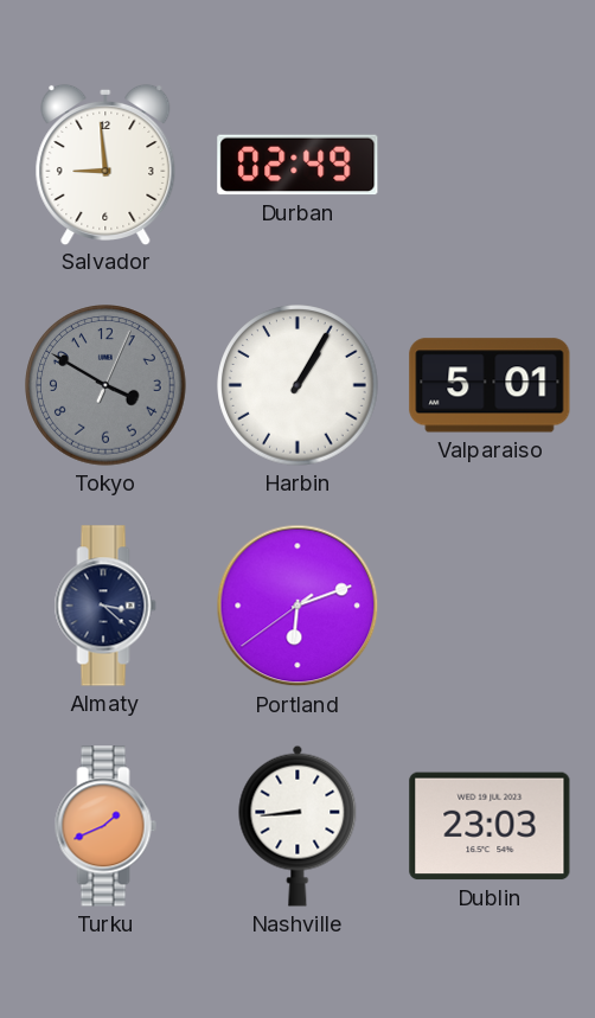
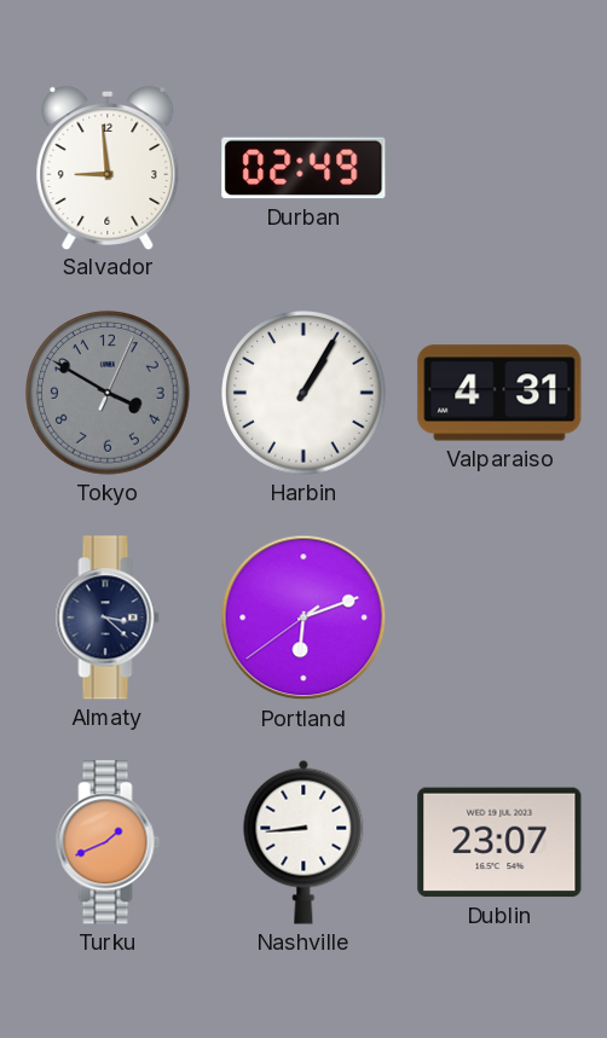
Valparaiso: 5:01 -> 4:31
Dublin: 23:03 -> 23:07
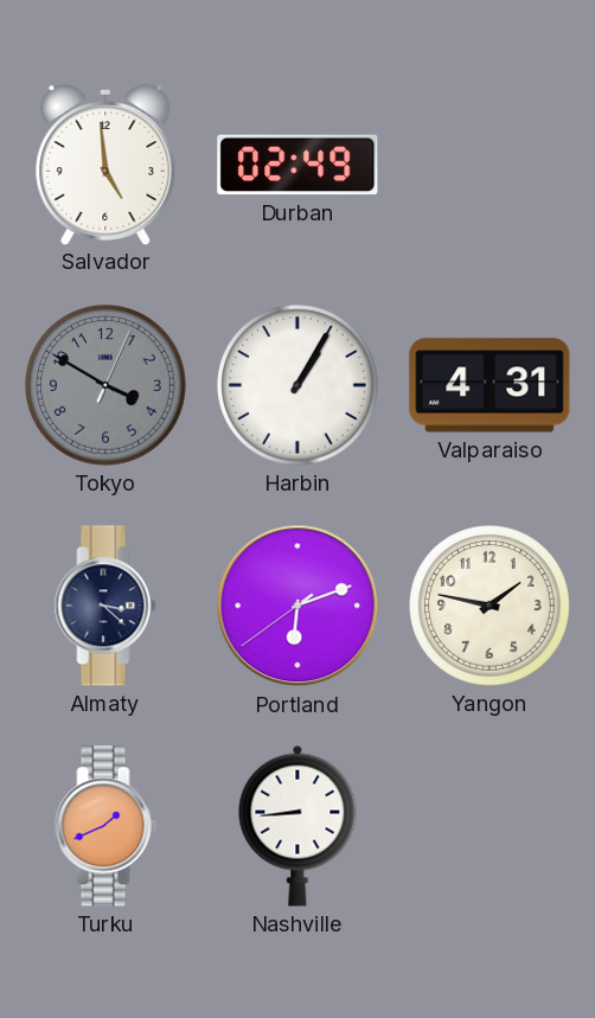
Salvador: 8:59 -> 4:59
Yangon: none -> 1:47
Dublin: 23:07 -> none
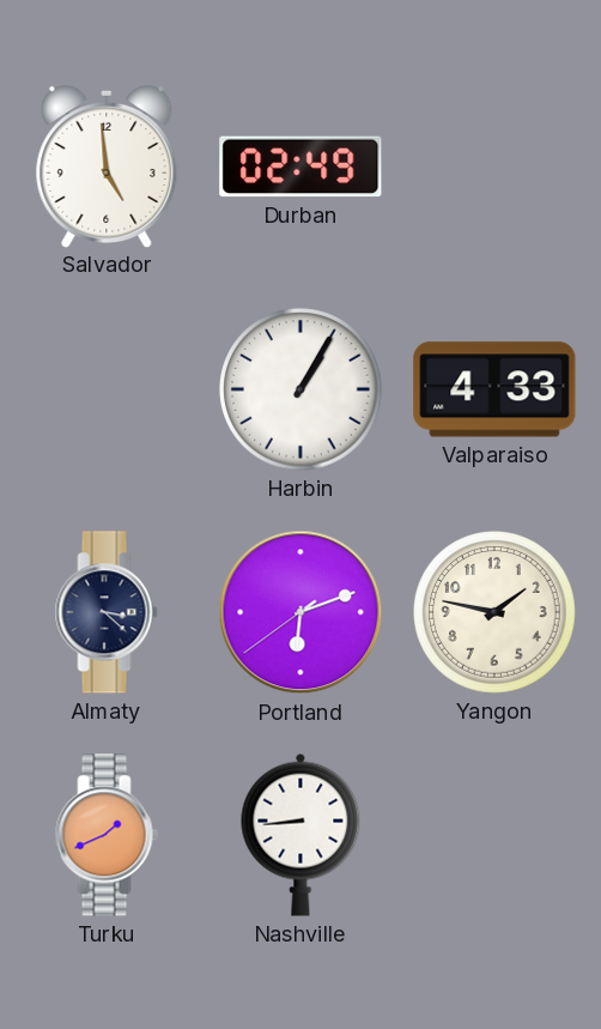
Tokyo: 3:50 -> none
Valparaiso: 4:31 -> 4:33
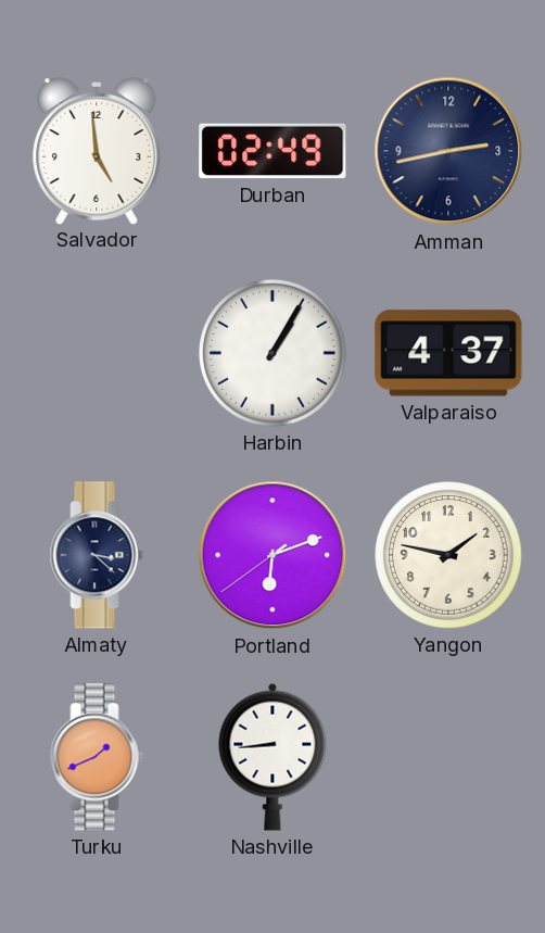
Amman: none -> 2:43
Valparaiso: 4:33 -> 4:37
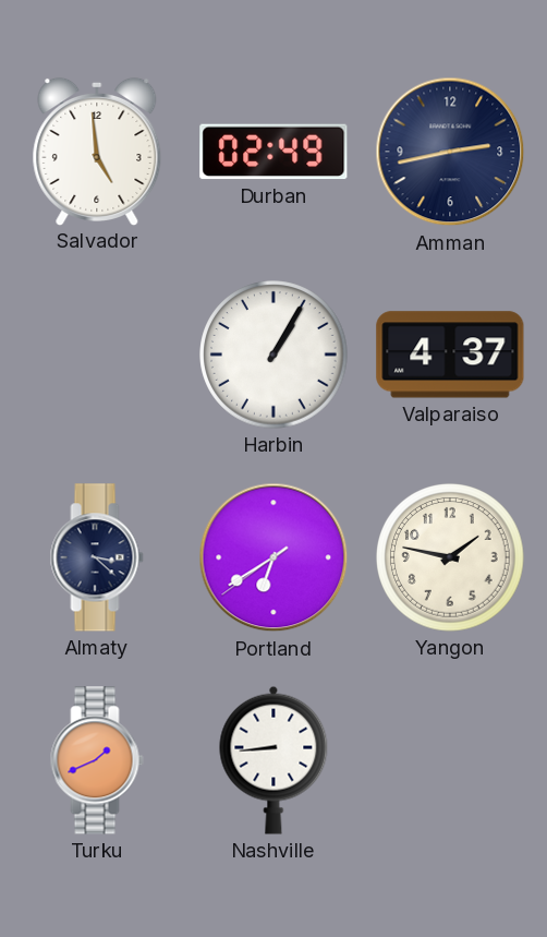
Portland: 6:11 -> 6:39
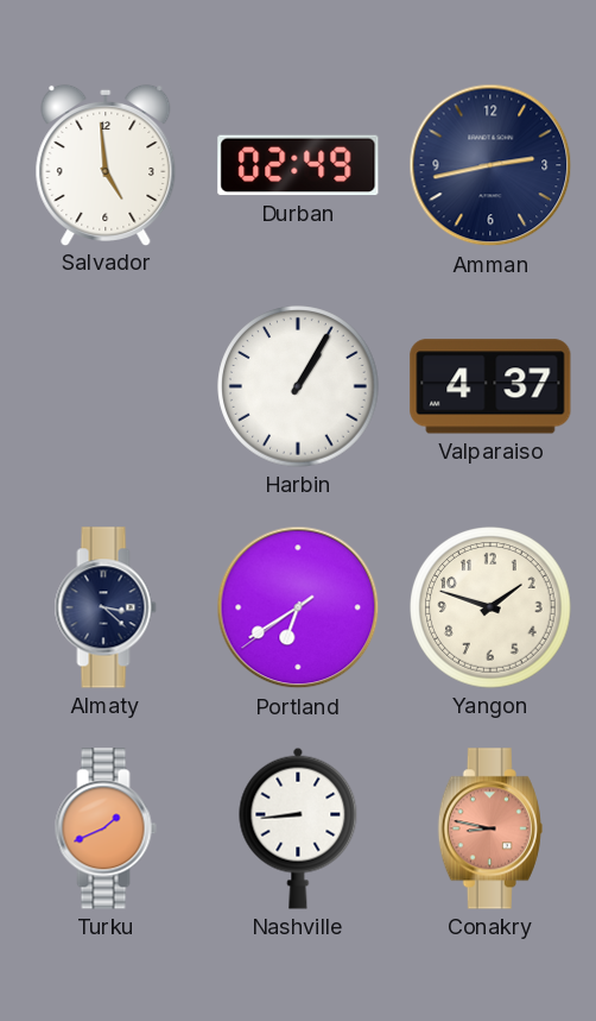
Yangon: 1:47 -> 1:48
Conakry: none -> 8:47
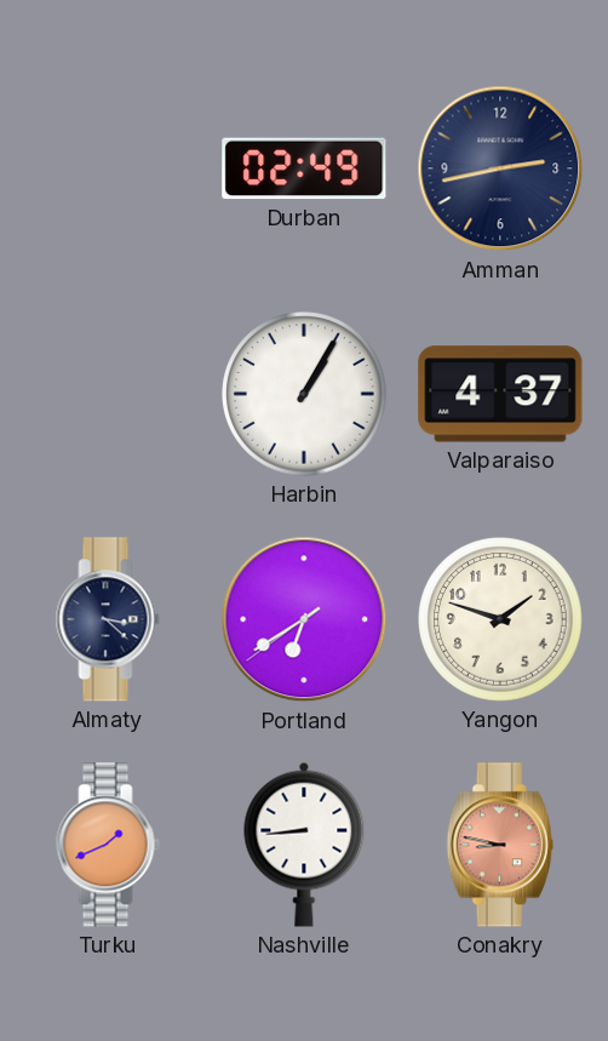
Salvador: 4:59 -> none
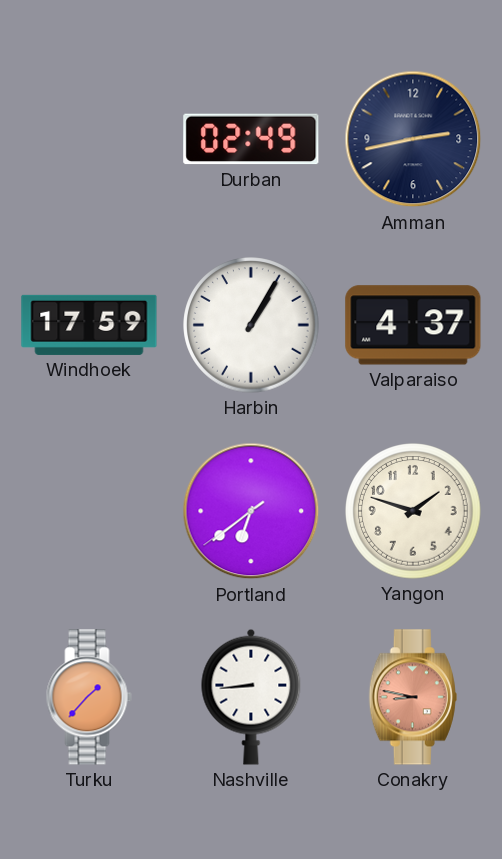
Windhoek: none -> 17:59
Almaty: 3:22 -> none
Portland: 6:39 -> 6:38
Turku: 1:41 -> 1:37
